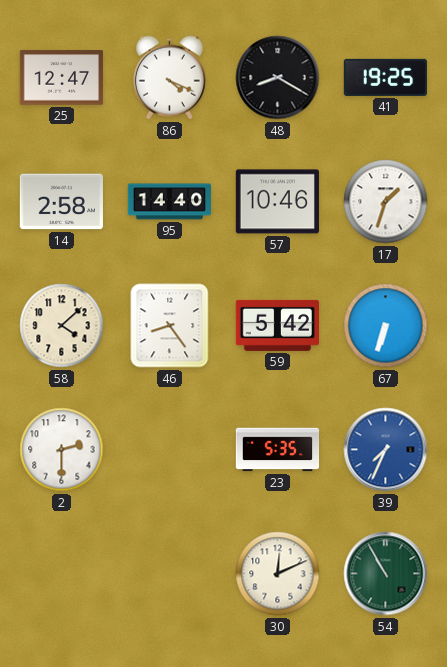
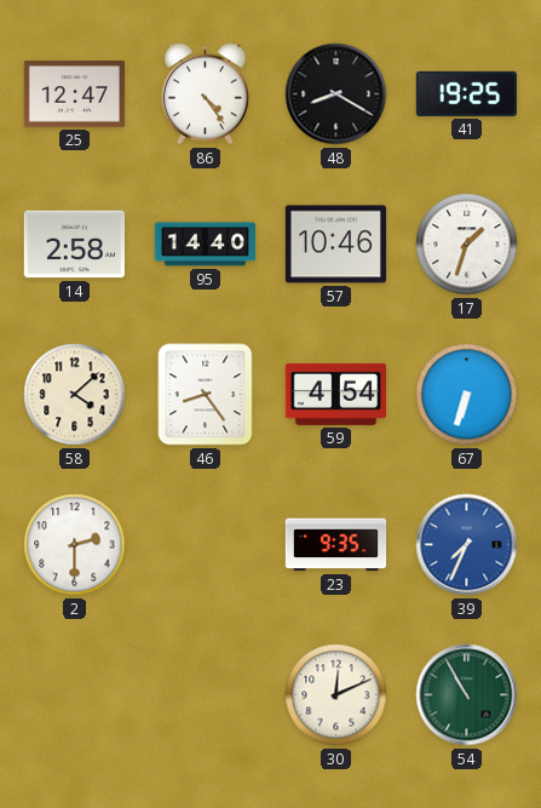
86: 4:19 -> 4:24
59: 5:42 -> 4:54
23: 5:35 -> 9:35
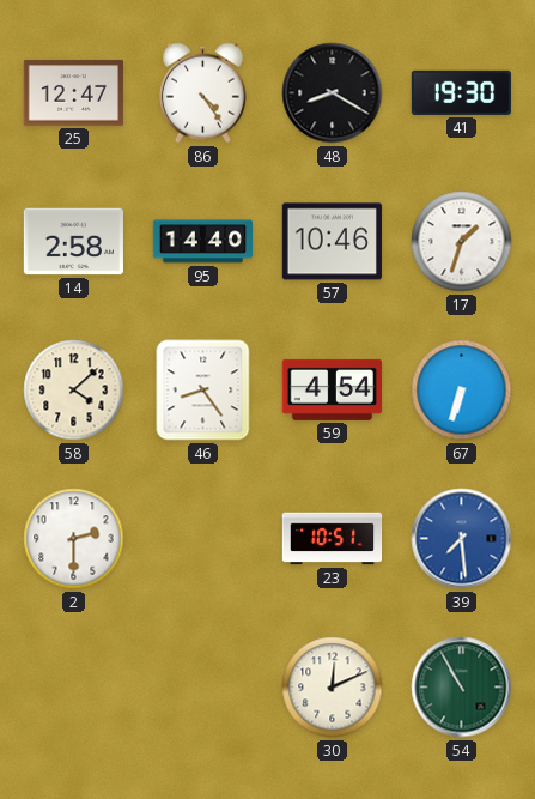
41: 19:25 -> 19:30
23: 9:35 -> 10:51
39: 7:34 -> 7:29
